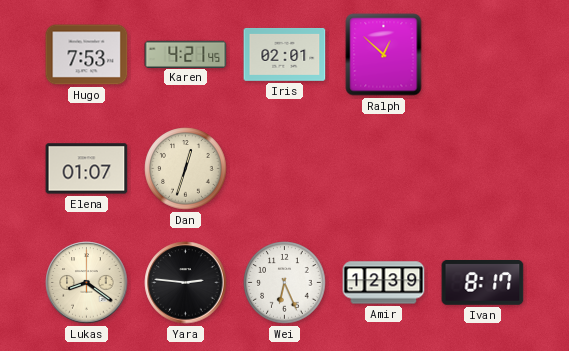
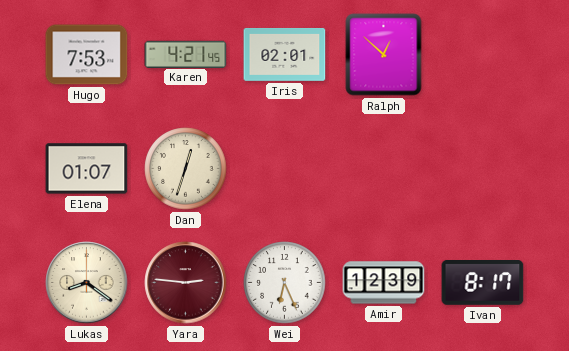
Yara dial: black -> burgundy
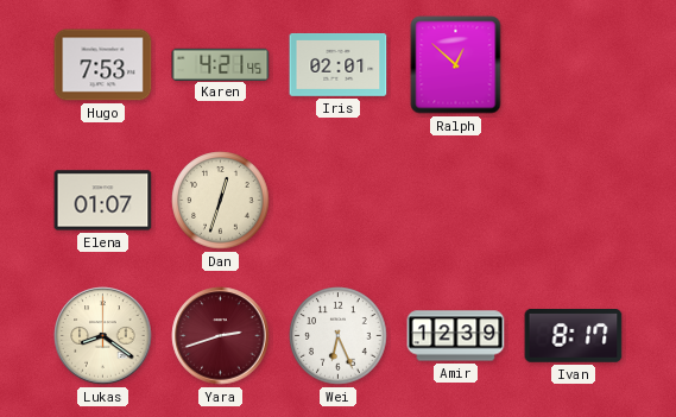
Yara: 2:46 -> 2:42
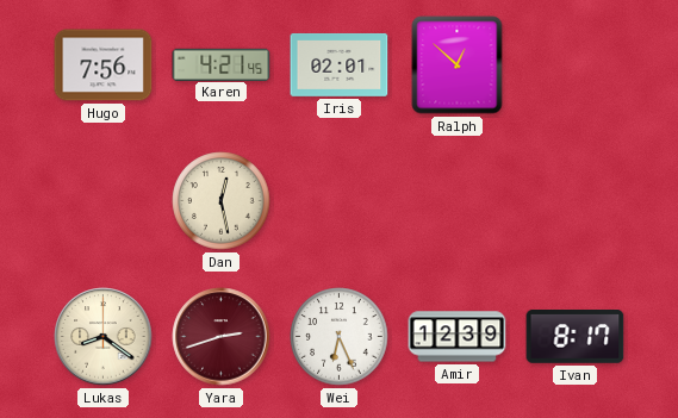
Hugo: 7:53 -> 7:56
Elena: 01:07 -> none
Dan: 12:33 -> 12:28
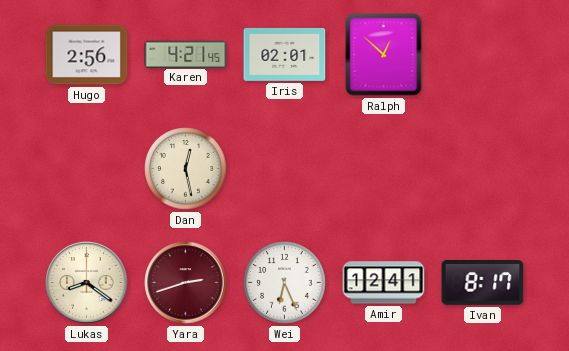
Hugo: 7:56 -> 2:56
Amir: 12:39 -> 12:41
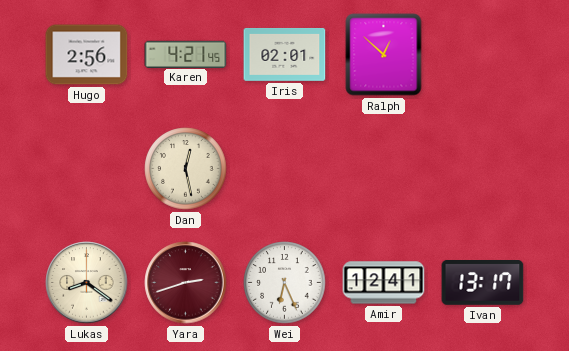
Ivan: 8:17 -> 13:17
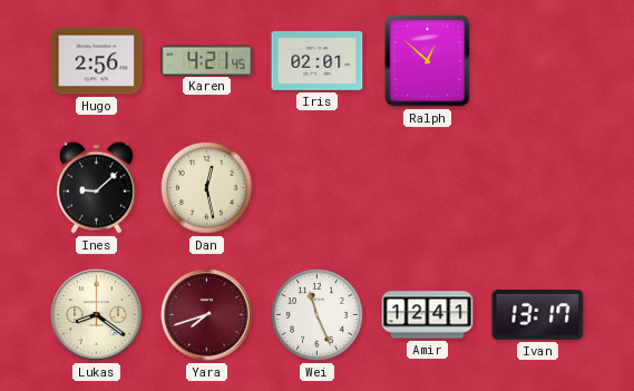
Ines: none -> 9:08
Yara: 2:42 -> 7:42
Wei: 6:26 -> 11:26
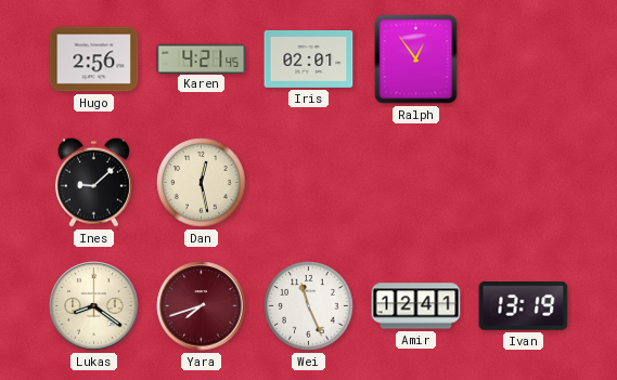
Ralph: 12:52 -> 12:54
Ivan: 13:17 -> 13:19
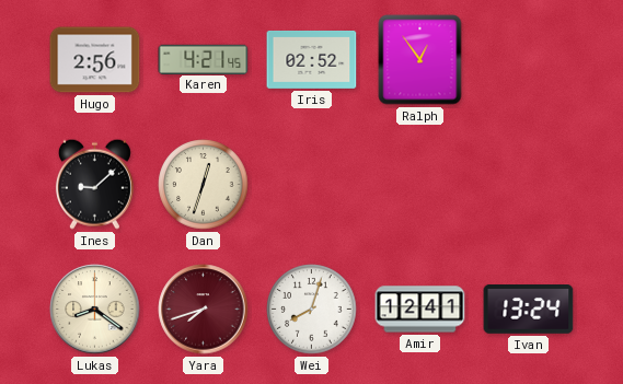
Iris: 02:01 -> 02:52
Dan: 12:28 -> 12:33
Wei: 11:26 -> 8:03
Ivan: 13:19 -> 13:24
